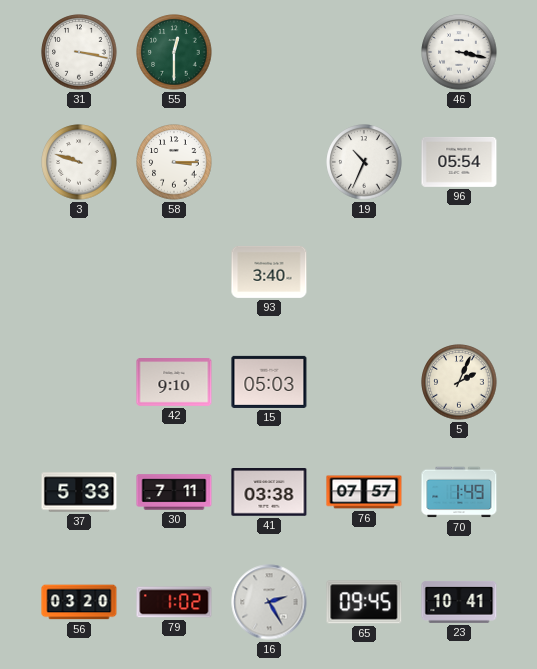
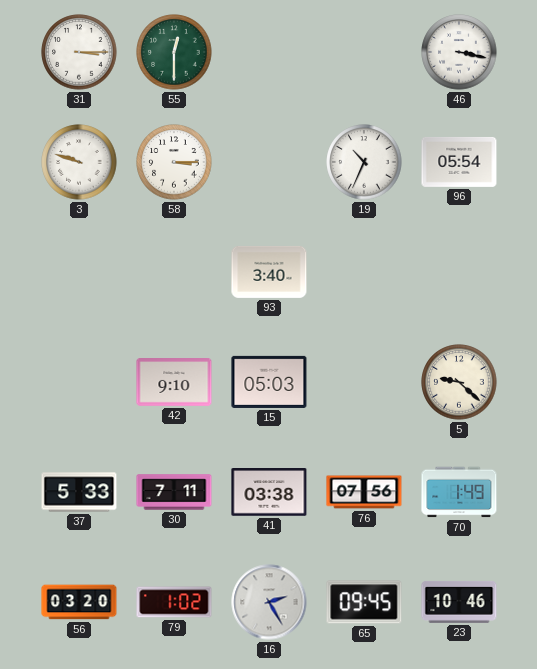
31: 3:17 -> 3:15
5: 2:04 -> 9:22
76: 07:57 -> 07:56
23: 10:41 -> 10:46
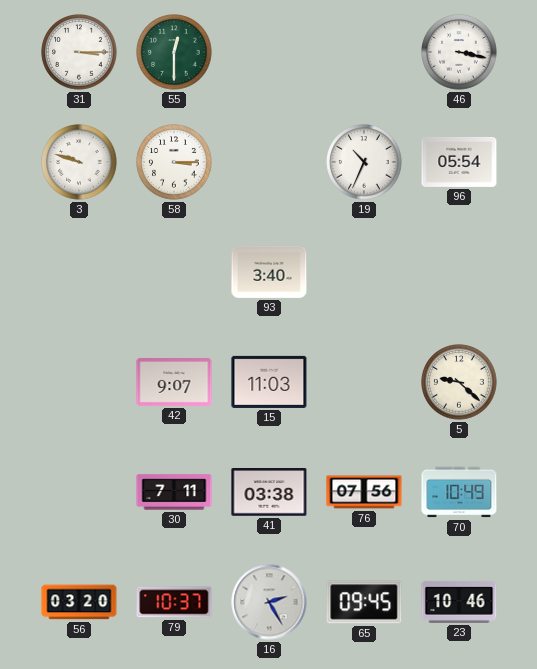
42: 9:10 -> 9:07
15: 05:03 -> 11:03
37: 5:33 -> none
70: 1:49 -> 10:49
79: 1:02 -> 10:37
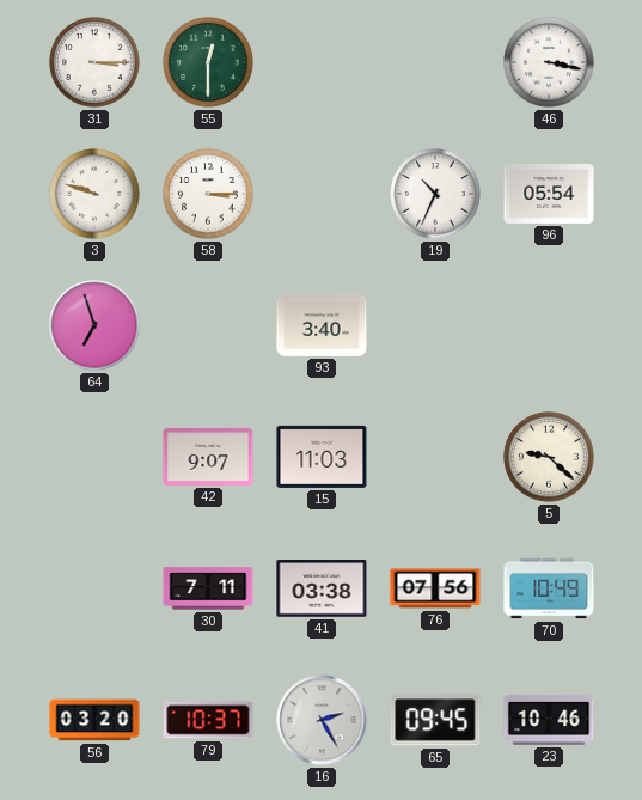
64: none -> 6:57
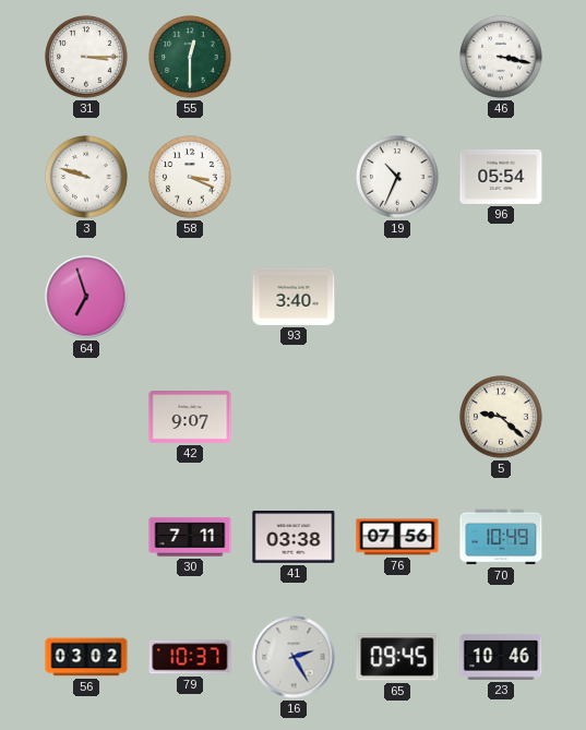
58: 3:15 -> 3:19
15: 11:03 -> none
56: 03:20 -> 03:02
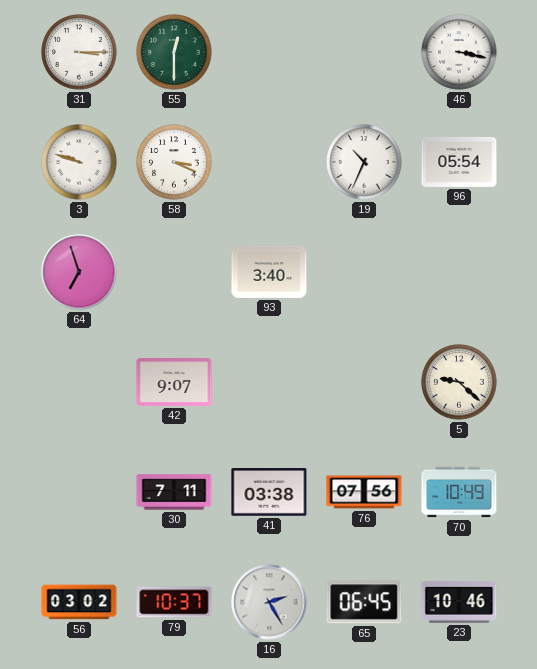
65: 09:45 -> 06:45
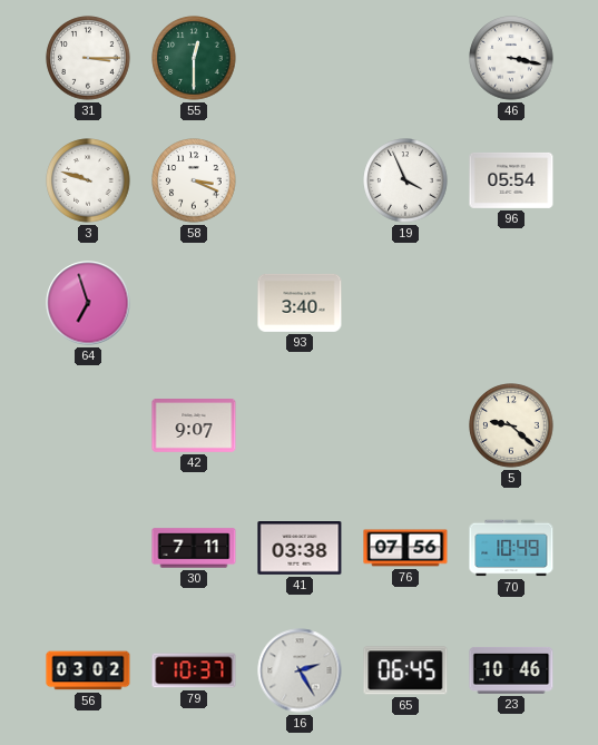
19: 10:34 -> 3:56
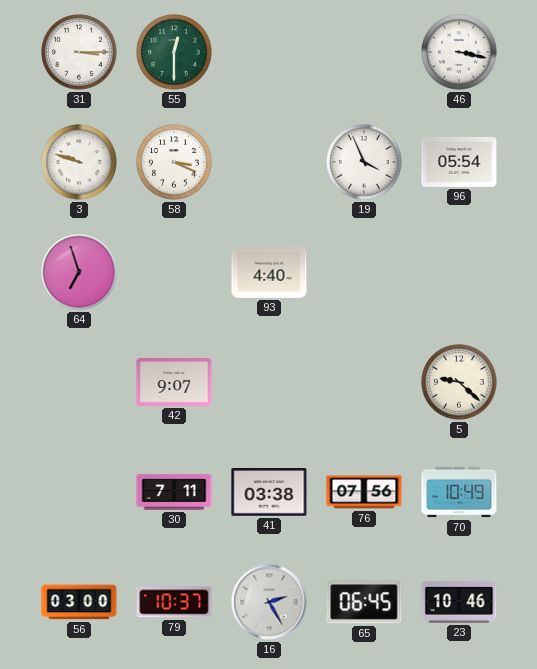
93: 3:40 -> 4:40
56: 03:02 -> 03:00
